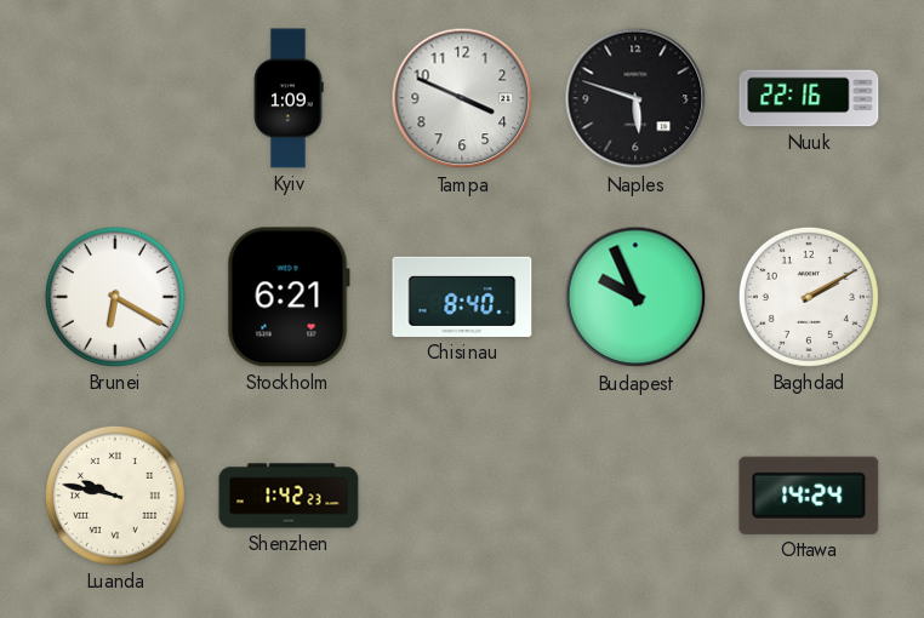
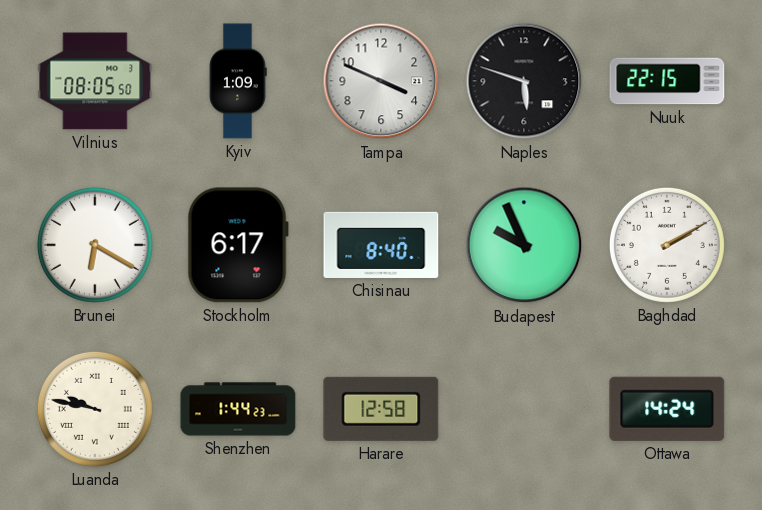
Vilnius: none -> 08:05
Nuuk: 22:16 -> 22:15
Stockholm: 6:21 -> 6:17
Shenzhen: 1:42 -> 1:44
Harare: none -> 12:58
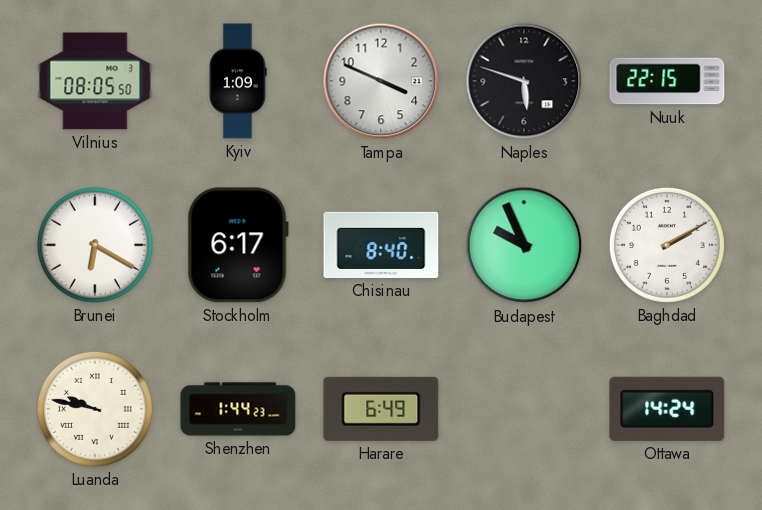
Harare: 12:58 -> 6:49
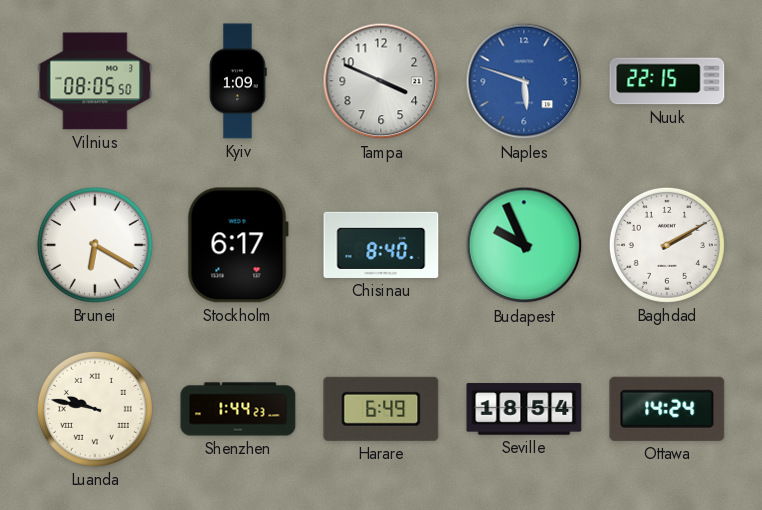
Naples dial: black -> blue
Seville: none -> 18:54
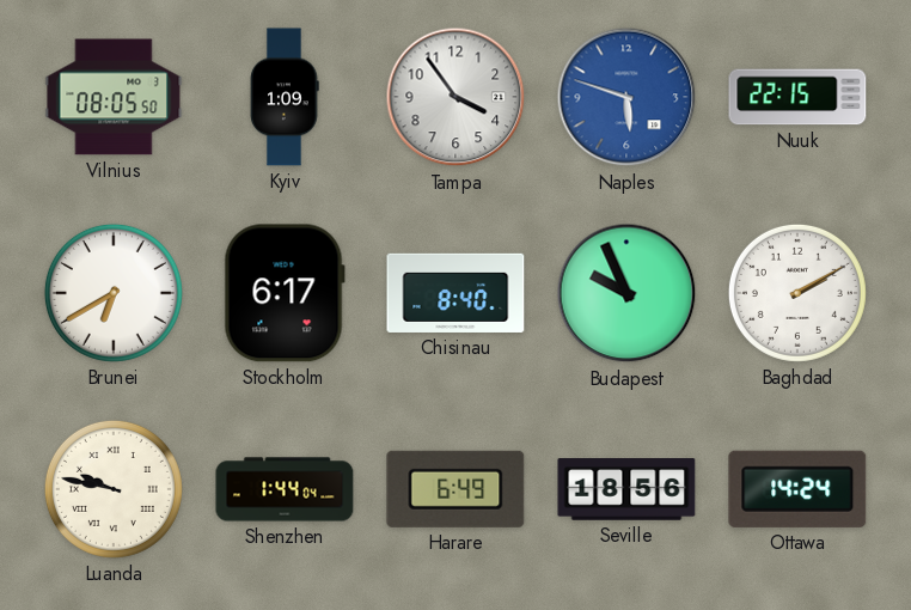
Tampa: 3:49 -> 3:54
Brunei: 6:20 -> 6:40
Shenzhen: 1:44:23 -> 1:44:04
Seville: 18:54 -> 18:56
